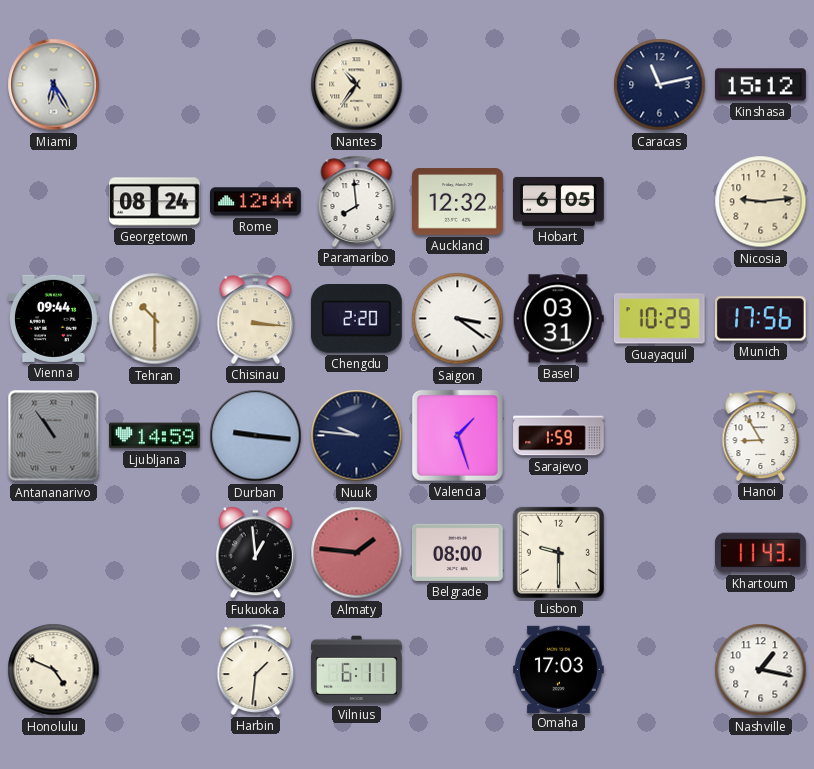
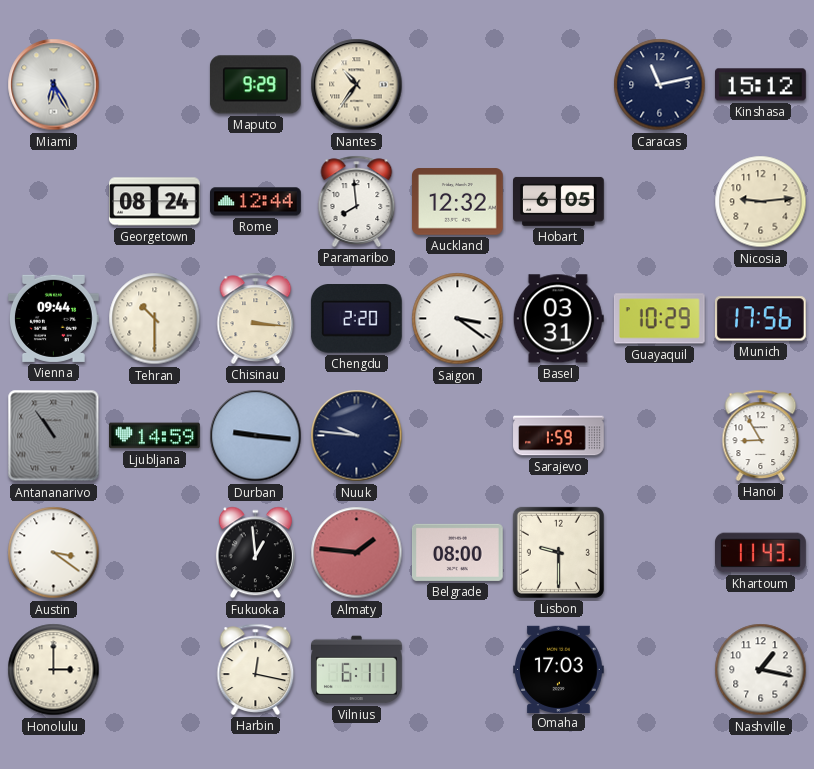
Maputo: none -> 9:29
Valencia: 1:27 -> none
Austin: none -> 3:21
Honolulu: 4:49 -> 3:00
Harbin: 1:31 -> 12:17
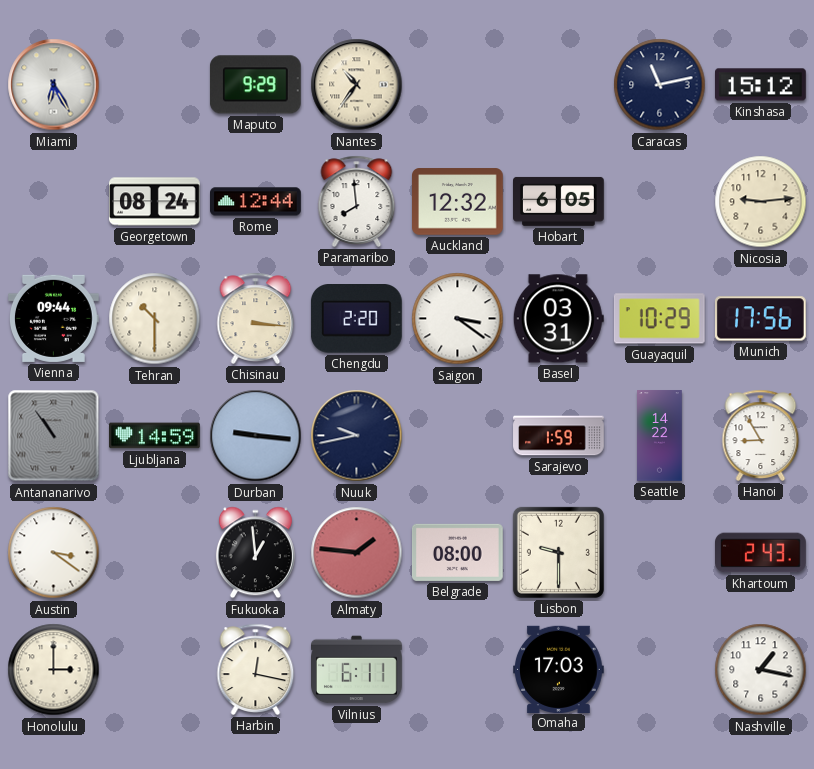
Nuuk: 9:46 -> 9:43
Seattle: none -> 14:22
Khartoum: 11:43 -> 2:43
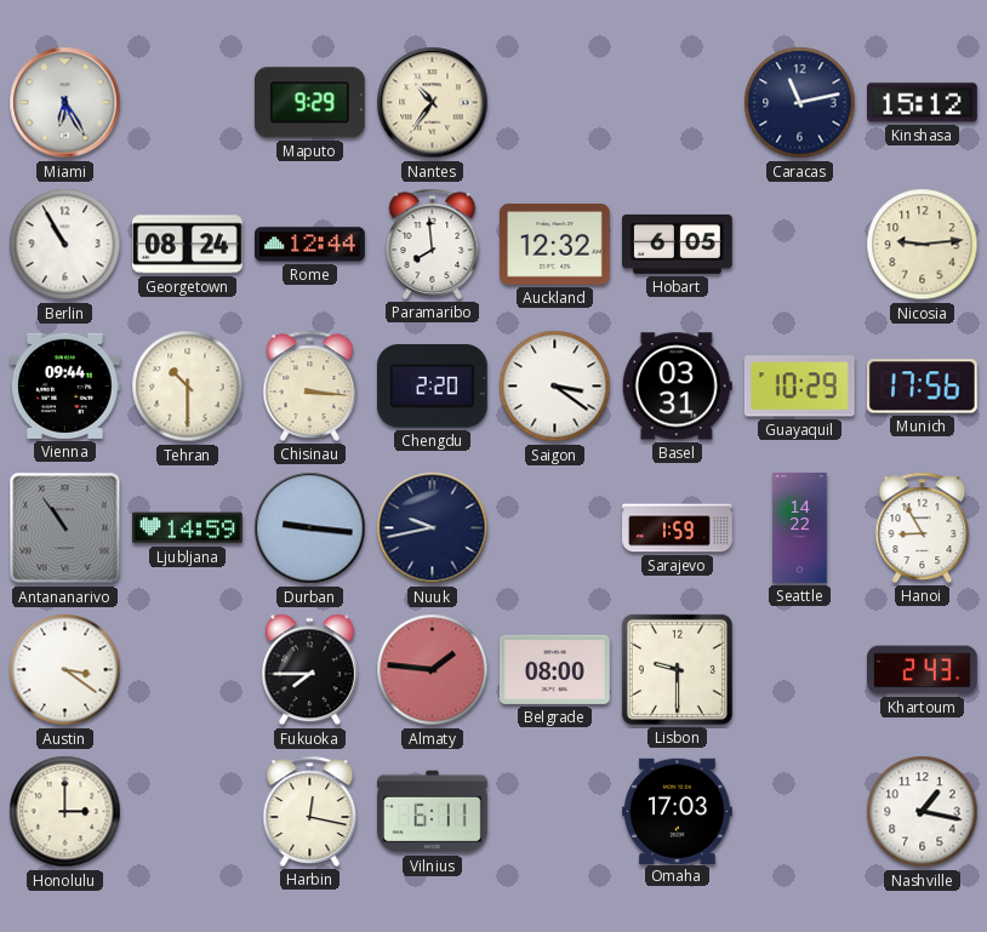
Berlin: none -> 10:55
Fukuoka: 12:59 -> 7:45
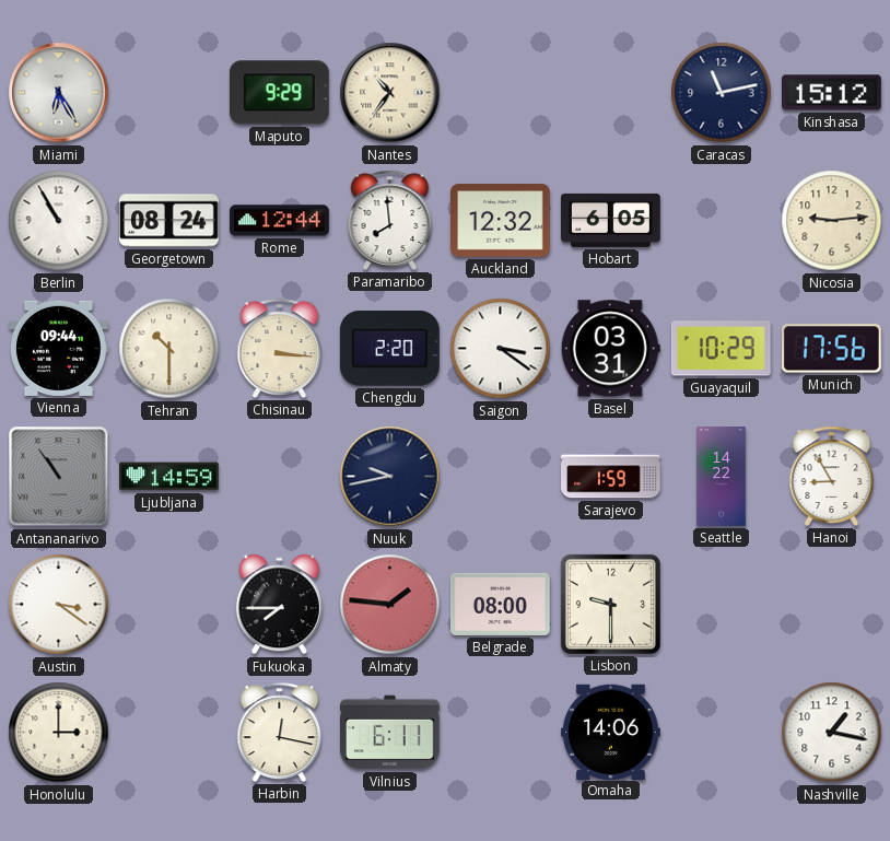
Durban: 9:16 -> none
Khartoum: 2:43 -> none
Omaha: 17:03 -> 14:06
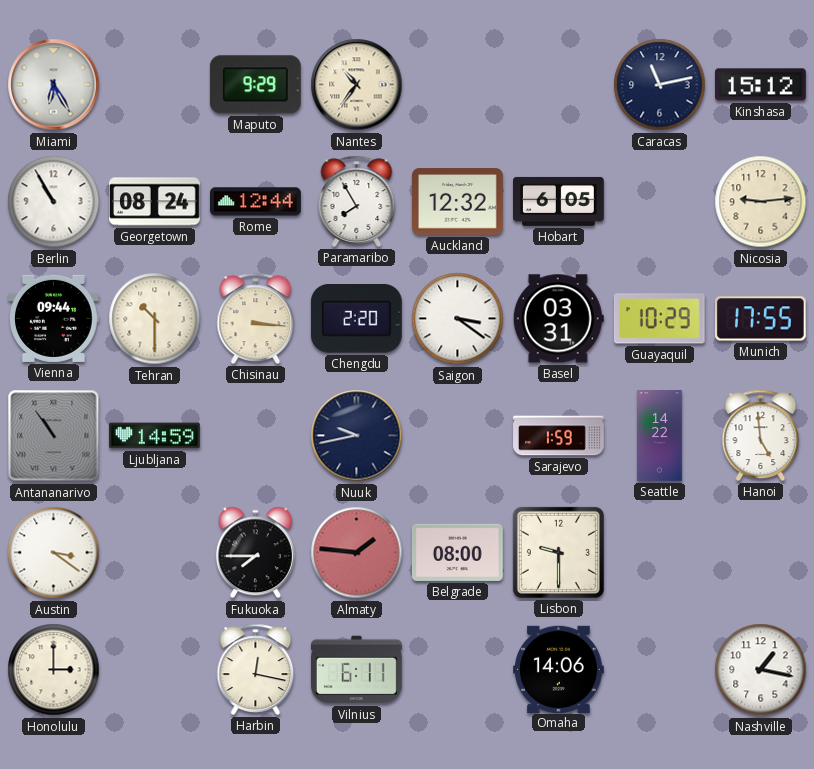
Paramaribo: 7:59 -> 7:55
Munich: 17:56 -> 17:55
Hanoi: 8:55 -> 4:59
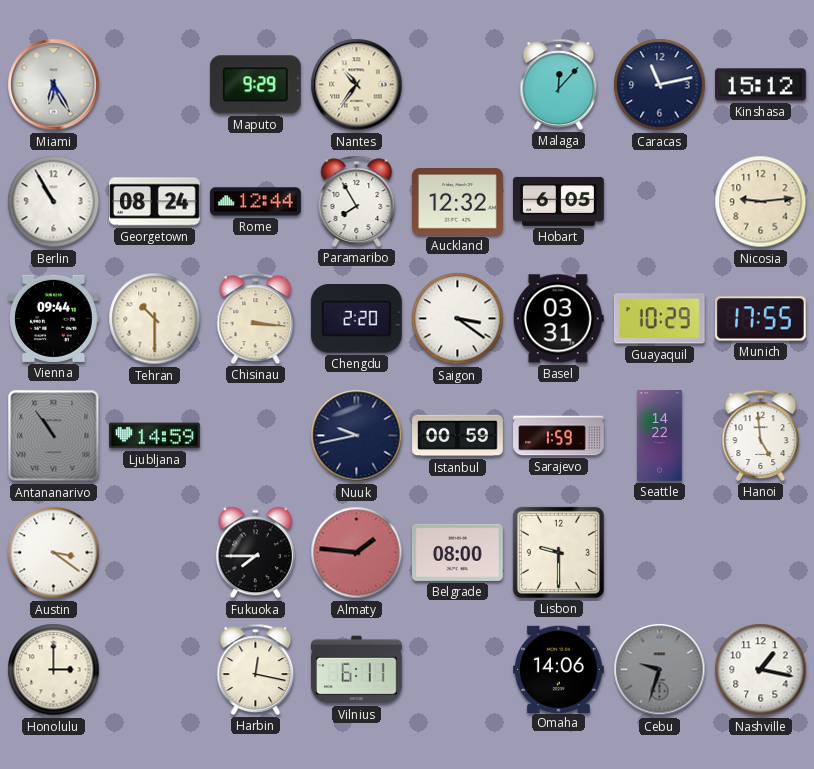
Malaga: none -> 12:07
Istanbul: none -> 00:59
Cebu: none -> 9:33
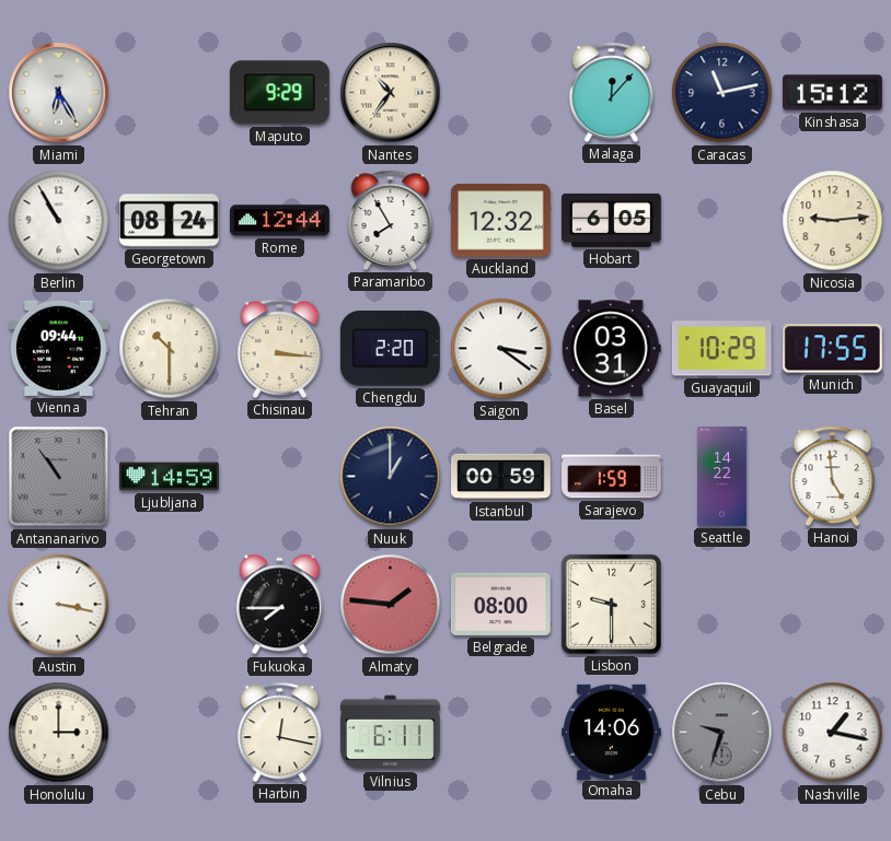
Nuuk: 9:43 -> 1:00
Austin: 3:21 -> 3:17
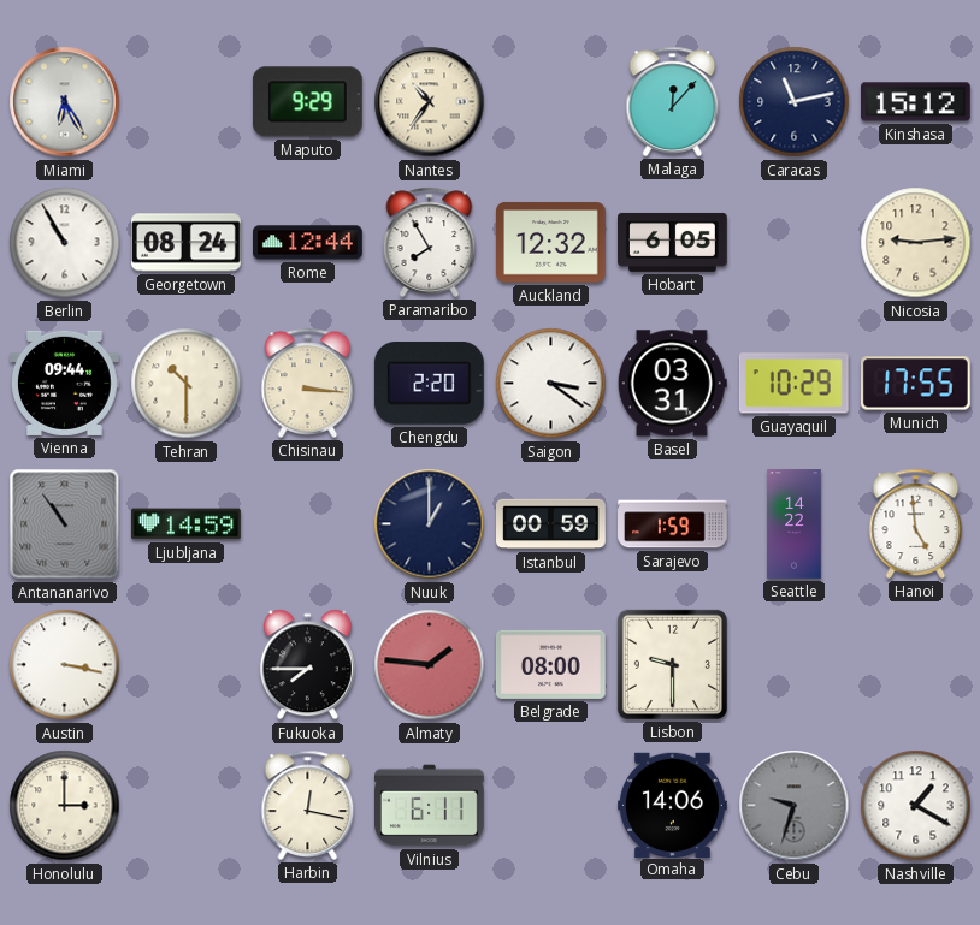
Nashville: 1:17 -> 1:20
